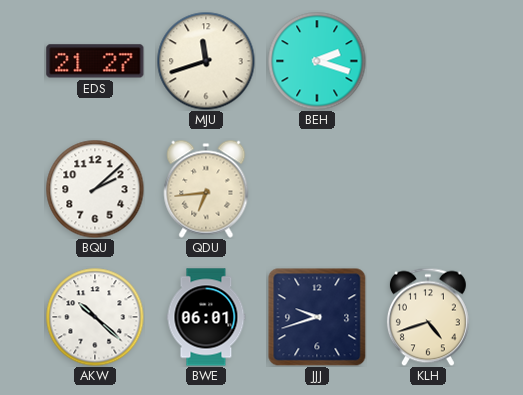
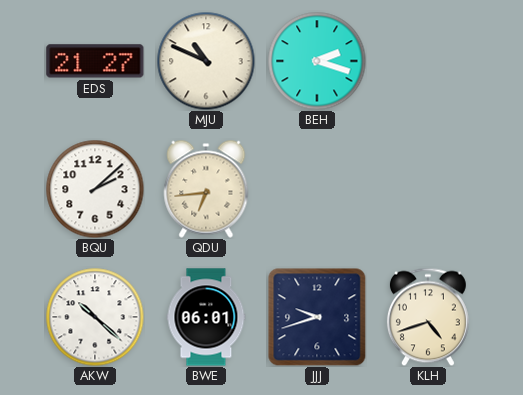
MJU: 11:42 -> 10:49
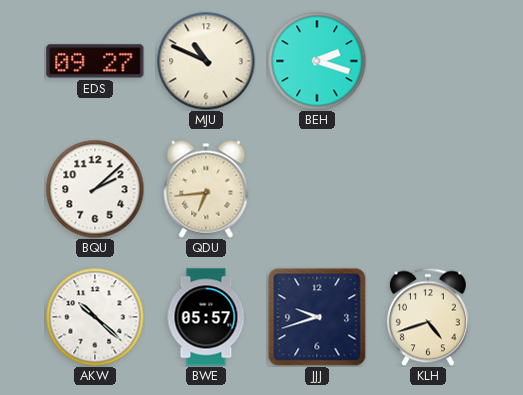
EDS: 21:27 -> 09:27
BWE: 06:01 -> 05:57
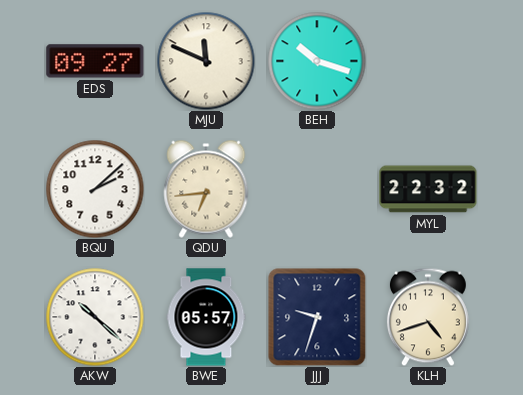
MJU: 10:49 -> 11:49
BEH: 2:18 -> 10:18
MYL: none -> 22:32
JJJ: 9:42 -> 9:33
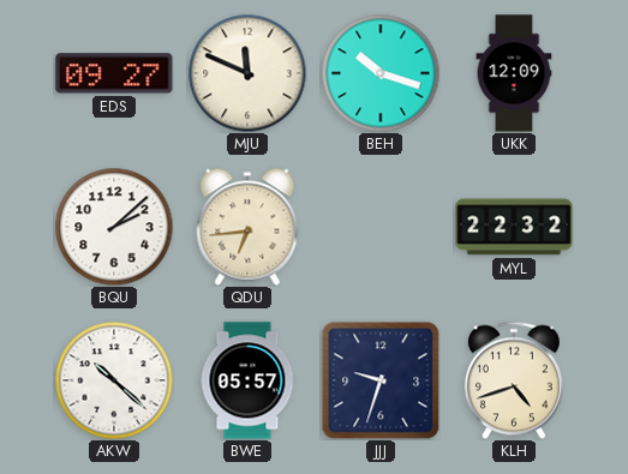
UKK: none -> 12:09
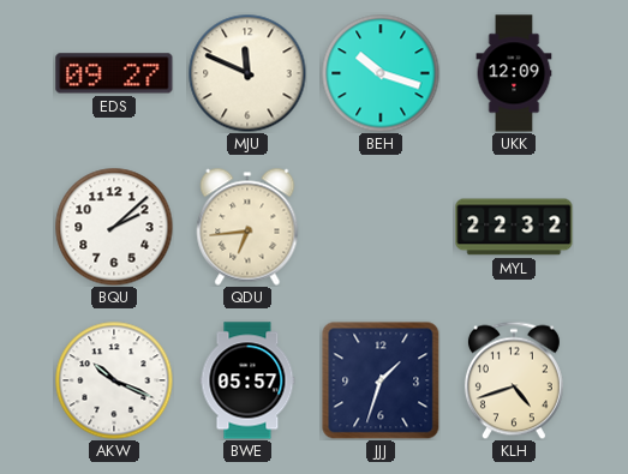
AKW: 10:22 -> 10:19
JJJ: 9:33 -> 1:33
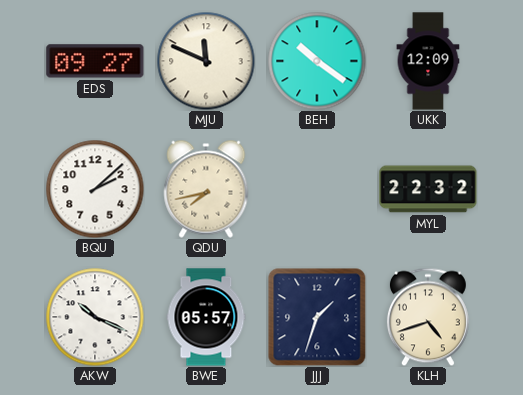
BEH: 10:18 -> 10:21
QDU: 6:44 -> 7:43
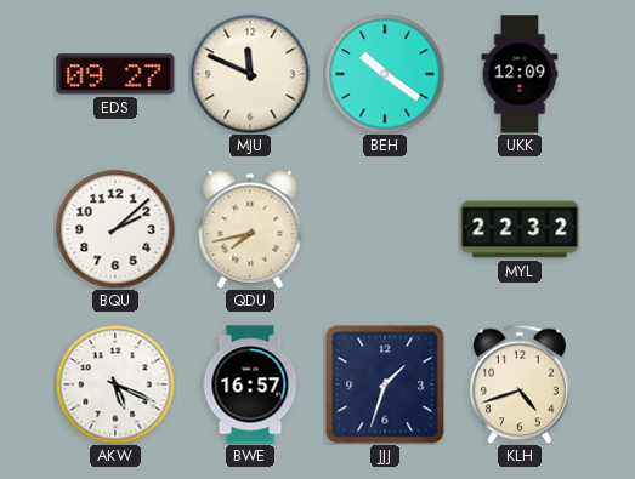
AKW: 10:19 -> 5:19
BWE: 05:57 -> 16:57
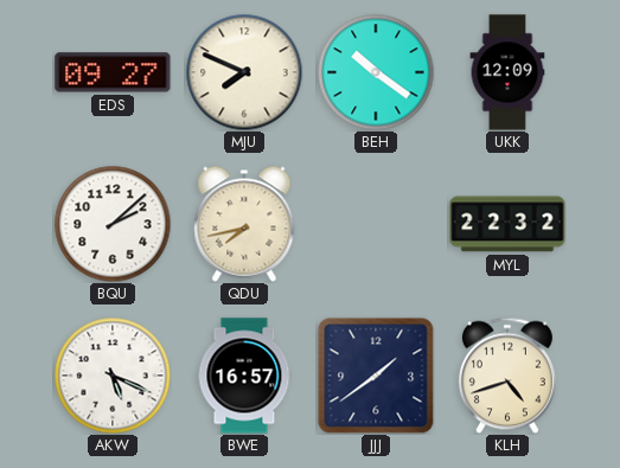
MJU: 11:49 -> 7:49
JJJ: 1:33 -> 1:39
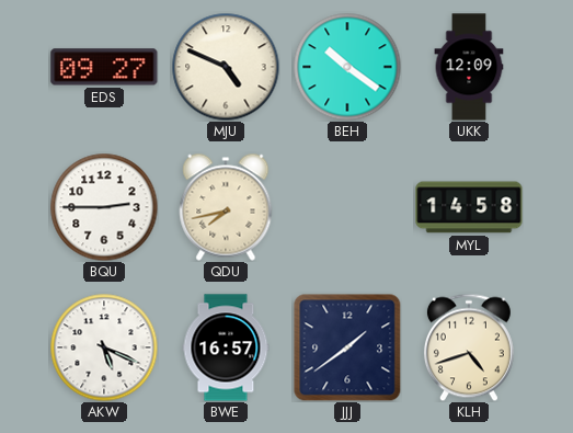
MJU: 7:49 -> 4:49
BQU: 2:08 -> 2:45
MYL: 22:32 -> 14:58
